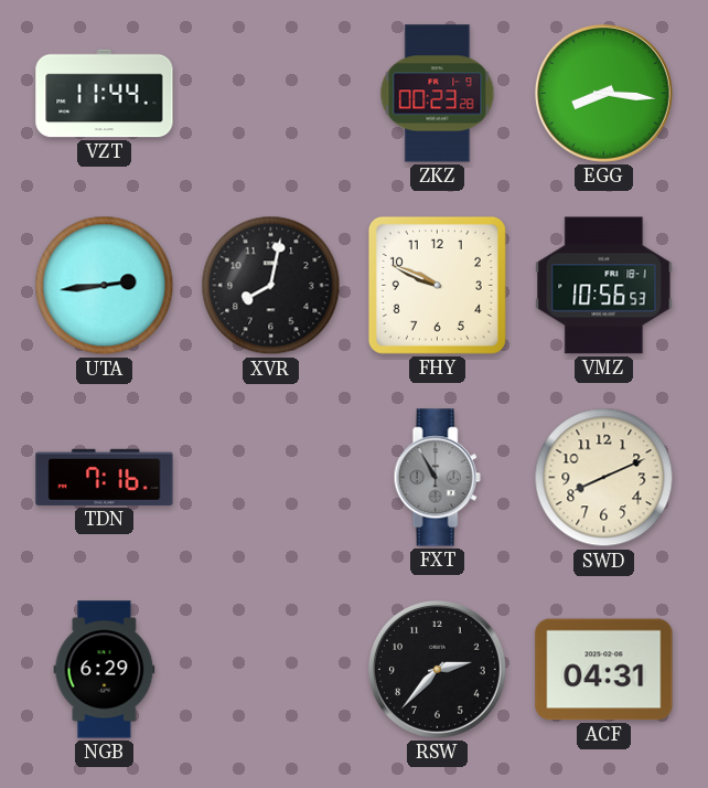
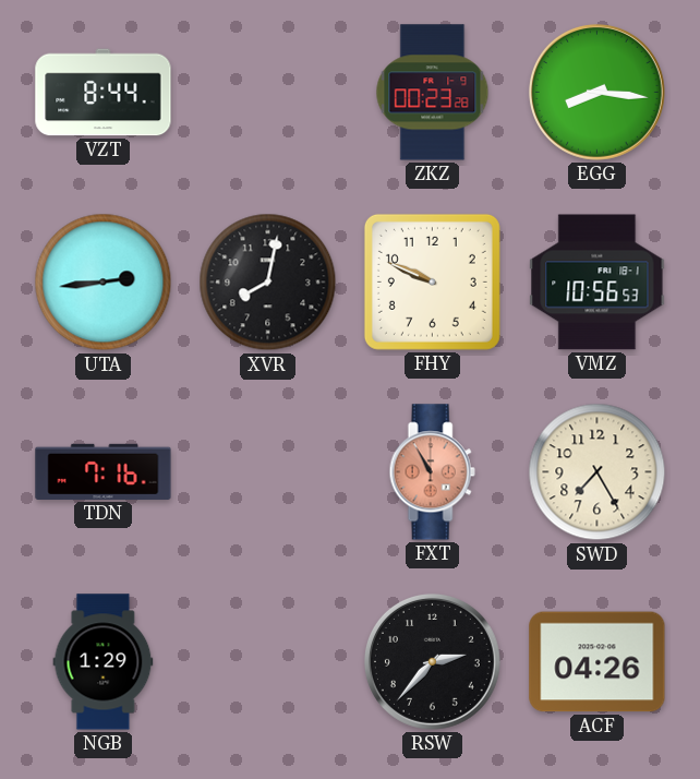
VZT: 11:44 -> 8:44
FXT dial: grey -> salmon
SWD: 8:11 -> 7:25
NGB: 6:29 -> 1:29
ACF: 04:31 -> 04:26
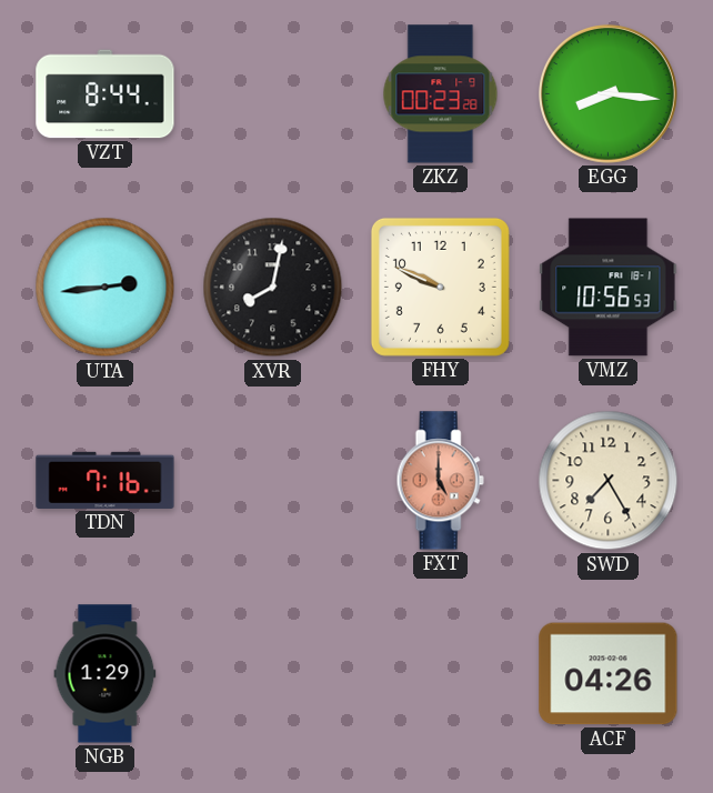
FXT: 10:55 -> 5:00
RSW: 2:37 -> none
